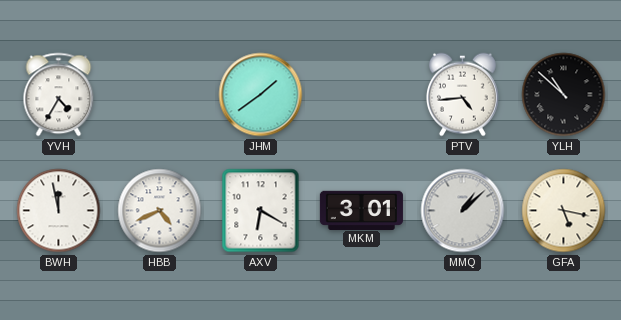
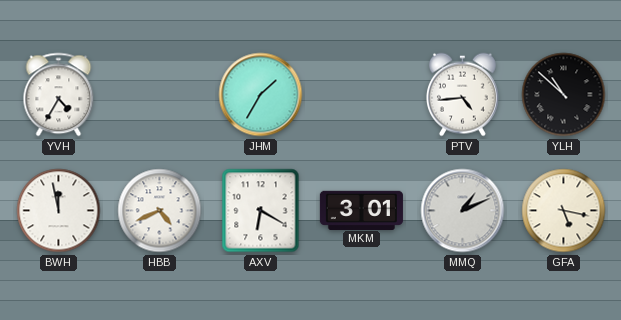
JHM: 1:39 -> 1:35
MMQ: 1:08 -> 1:11
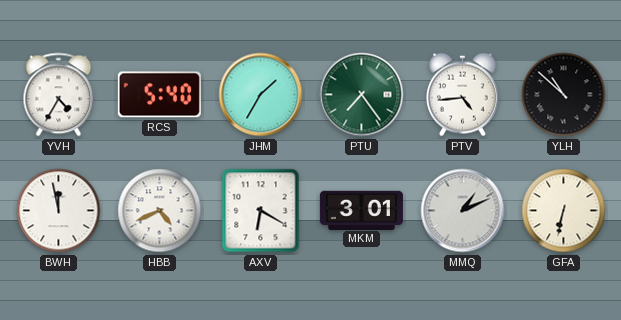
RCS: none -> 5:40
PTU: none -> 7:24
GFA: 5:17 -> 6:32
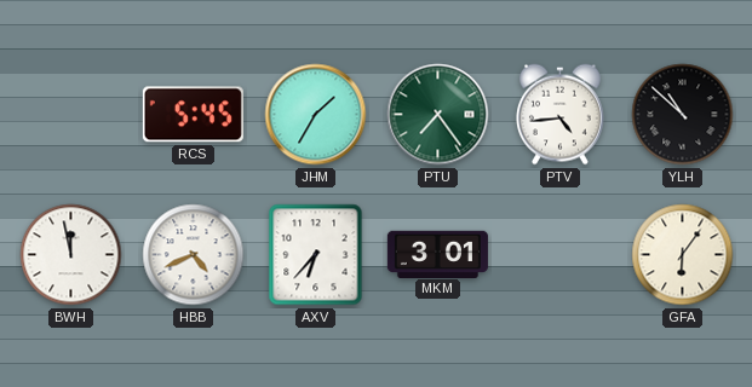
YVH: 4:35 -> none
RCS: 5:40 -> 5:45
AXV: 6:20 -> 6:37
MMQ: 1:11 -> none
GFA: 6:32 -> 6:06
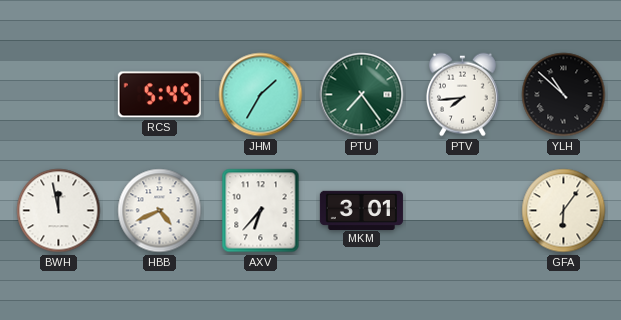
PTV: 4:44 -> 7:44
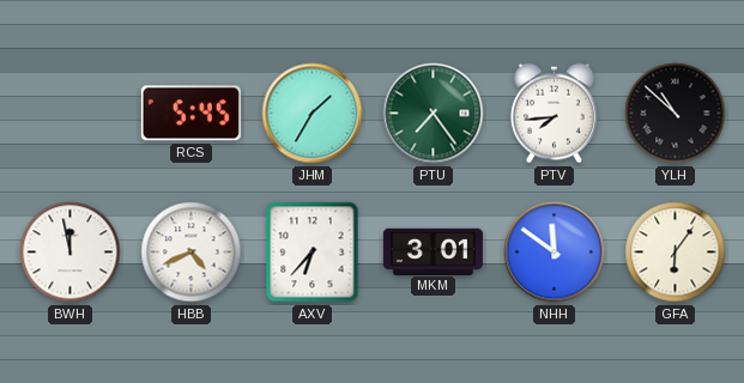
NHH: none -> 11:51
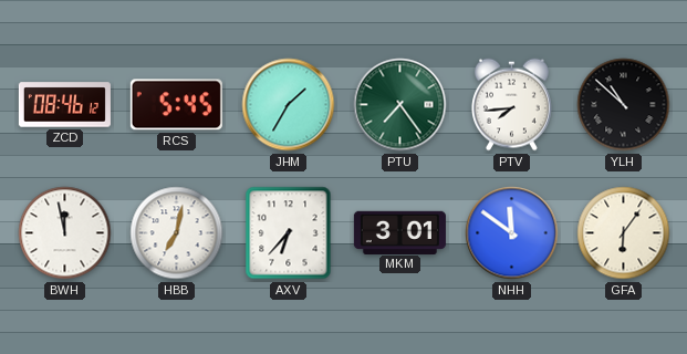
ZCD: none -> 08:46
HBB: 4:41 -> 7:02
